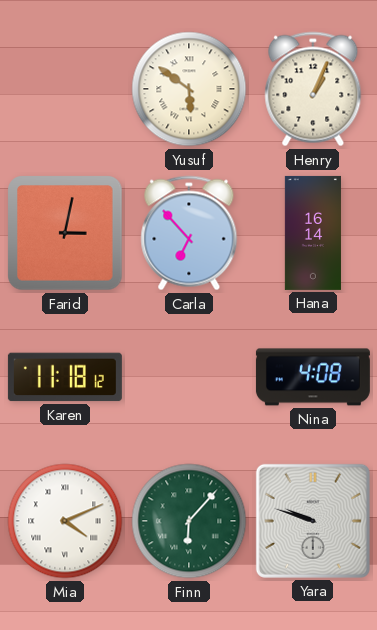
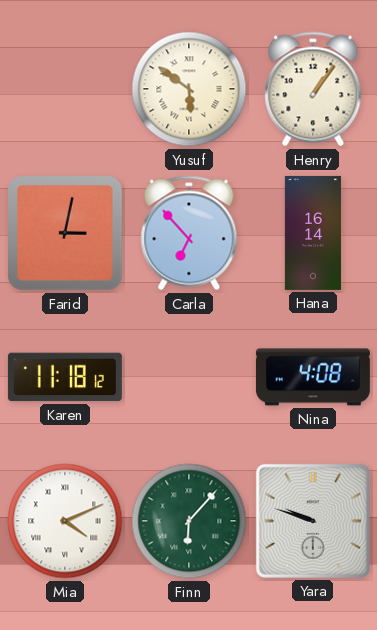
Henry: 1:04 -> 1:06
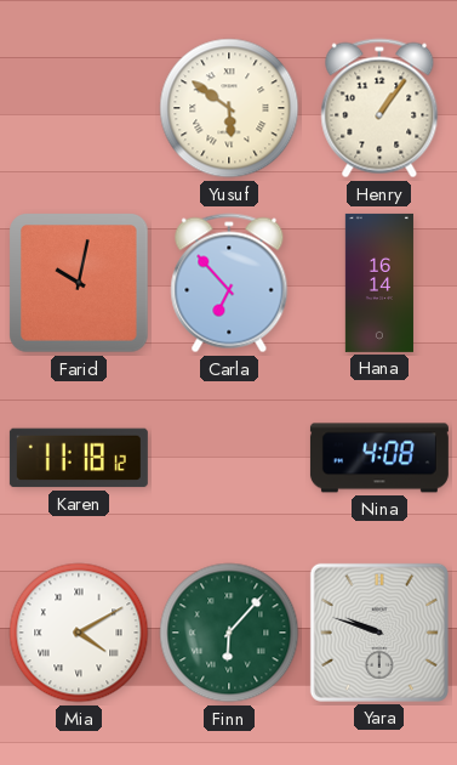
Farid: 3:02 -> 10:02
Mia: 4:11 -> 4:10
